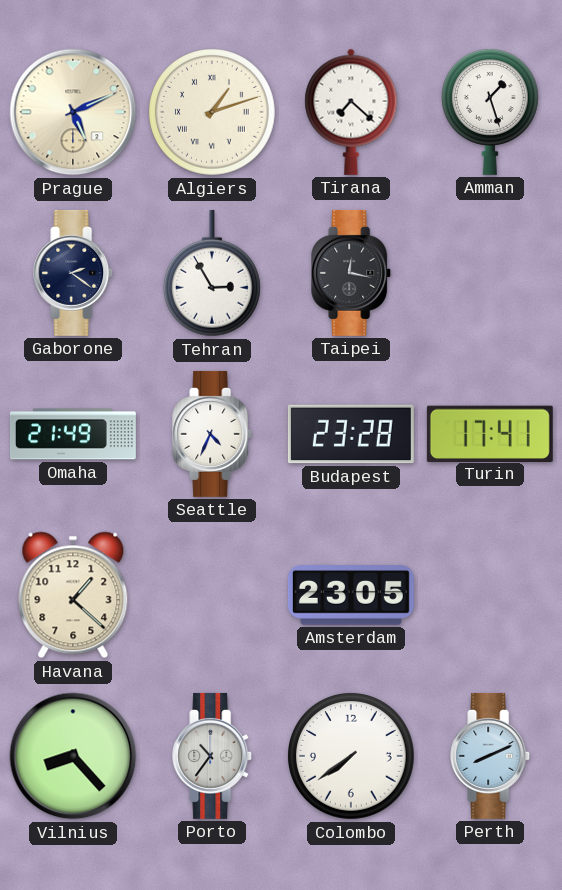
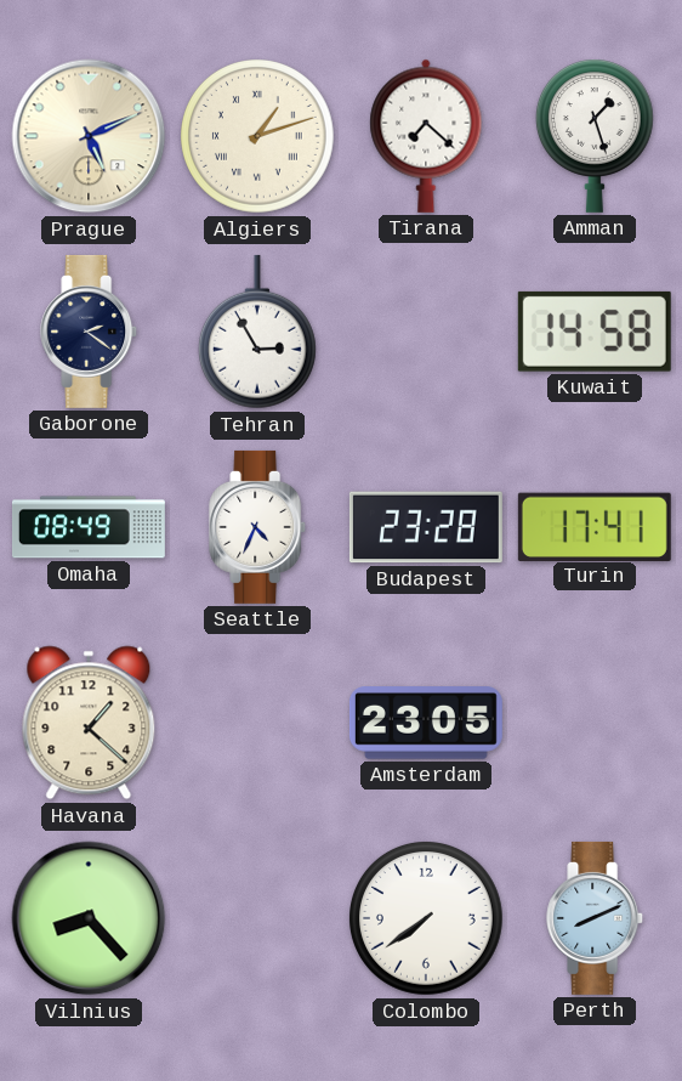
Taipei: 12:17 -> none
Kuwait: none -> 14:58
Omaha: 21:49 -> 08:49
Porto: 10:36 -> none
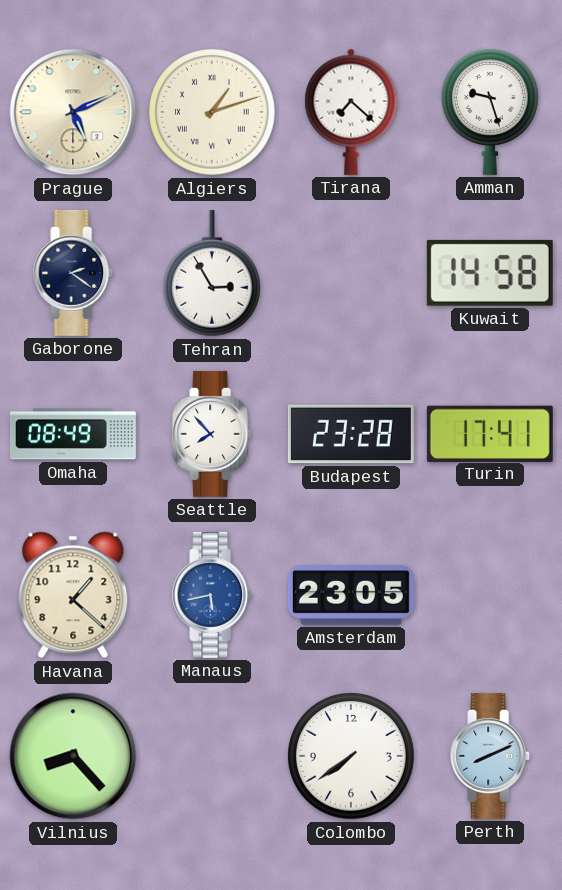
Amman: 1:27 -> 9:27
Seattle: 4:34 -> 7:53
Manaus: none -> 5:43
